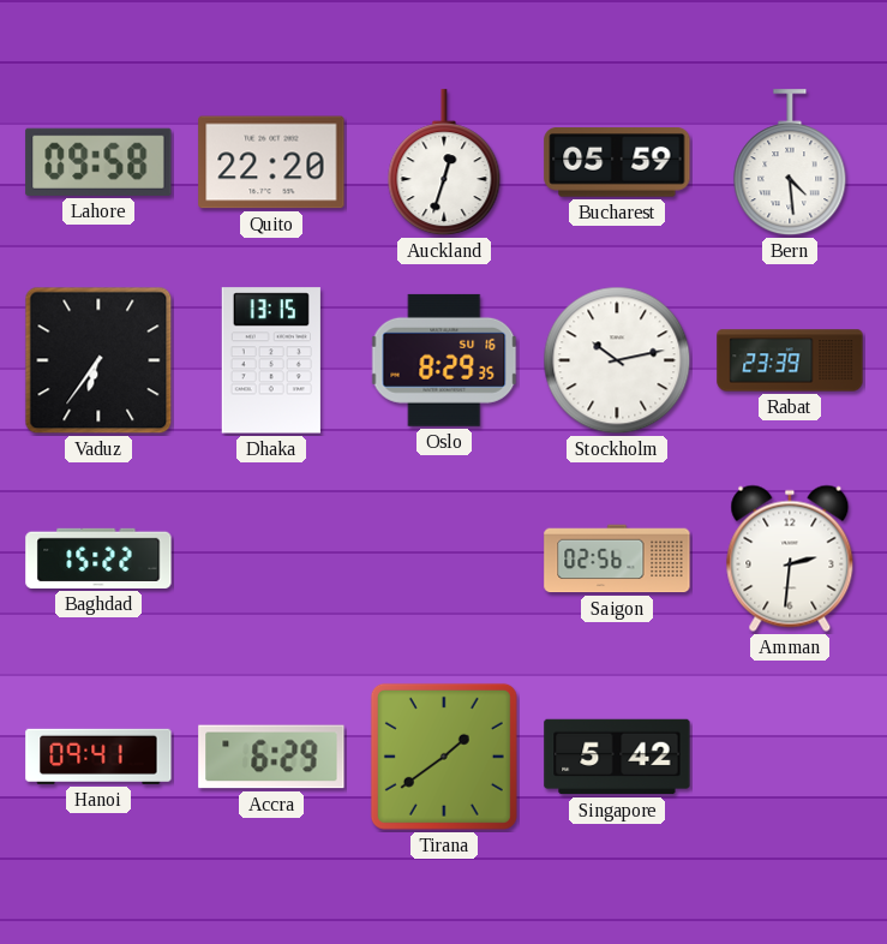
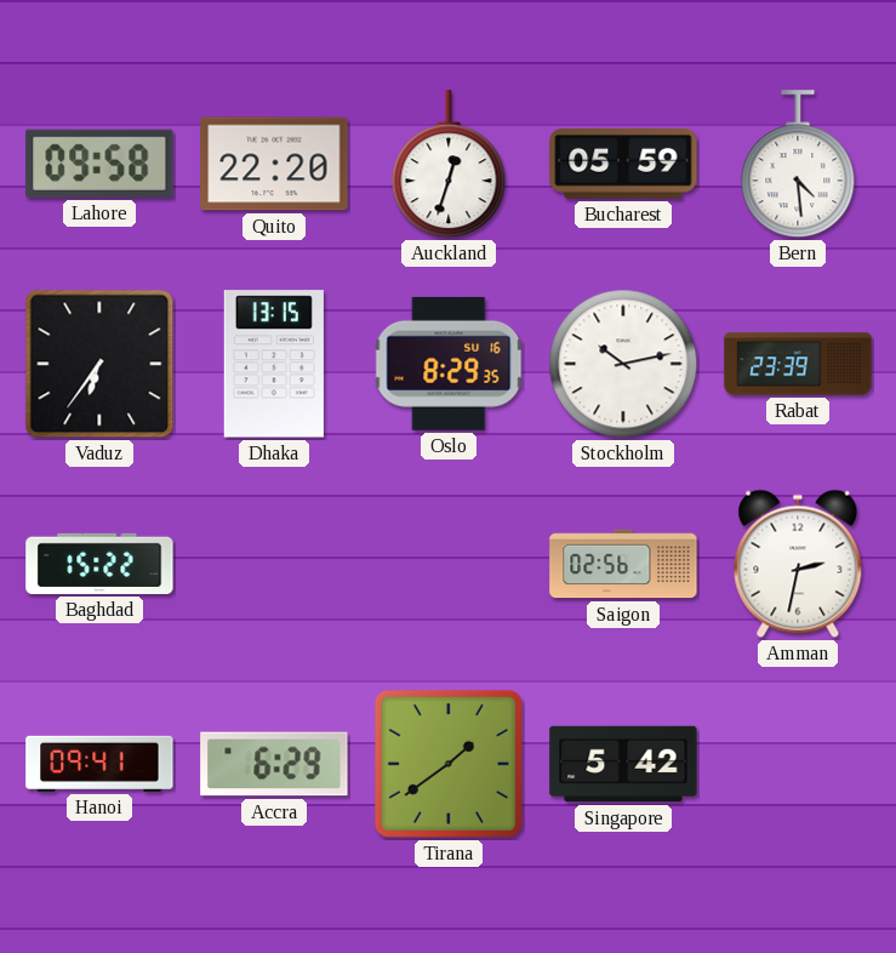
Amman: 2:31 -> 2:32
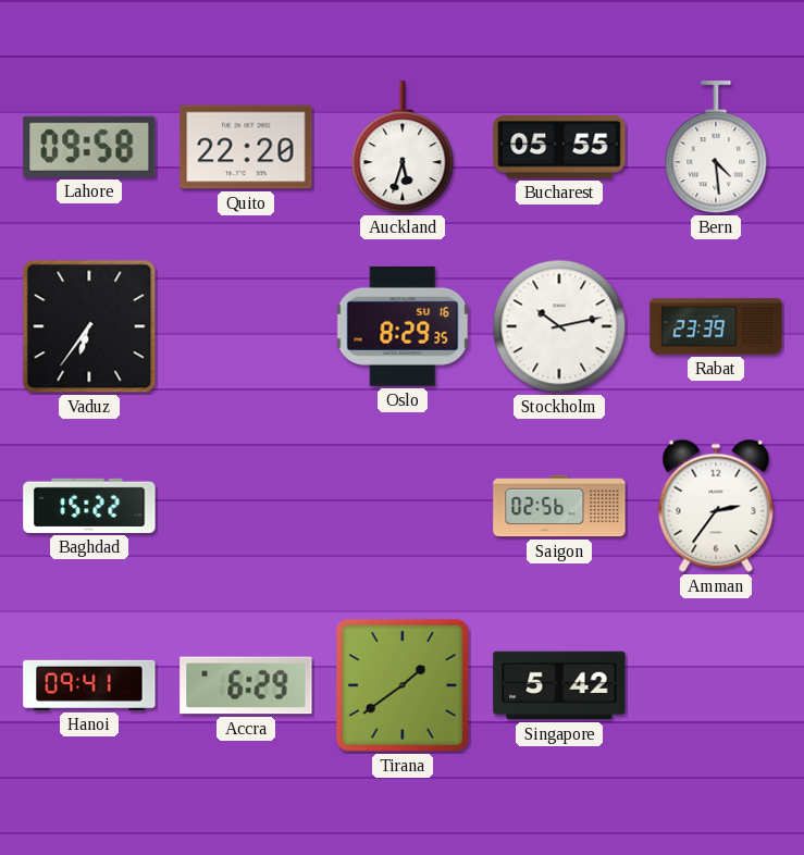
Auckland: 12:33 -> 5:33
Bucharest: 05:59 -> 05:55
Dhaka: 13:15 -> none
Amman: 2:32 -> 2:36
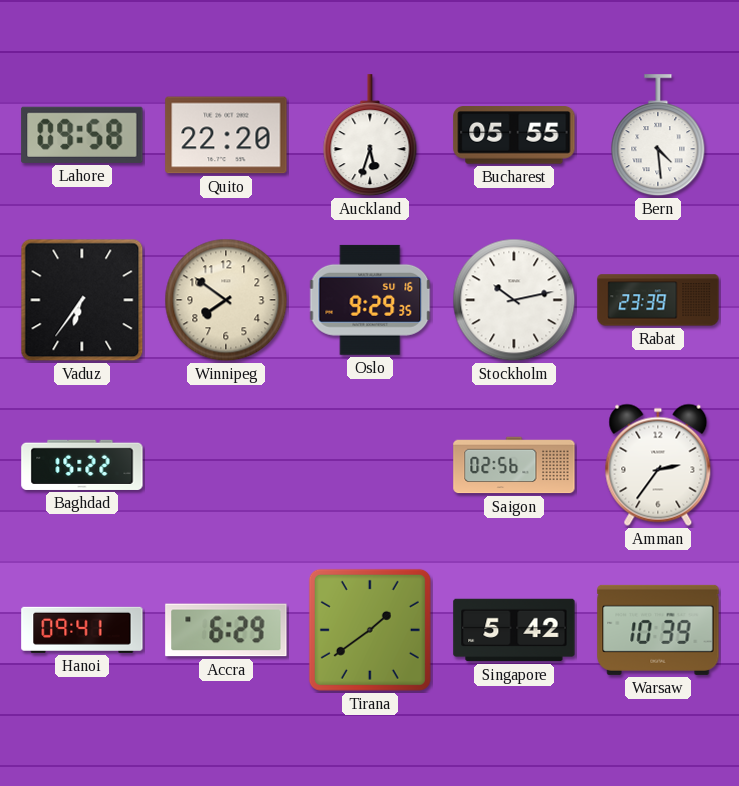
Winnipeg: none -> 7:51
Oslo: 8:29 -> 9:29
Warsaw: none -> 10:39
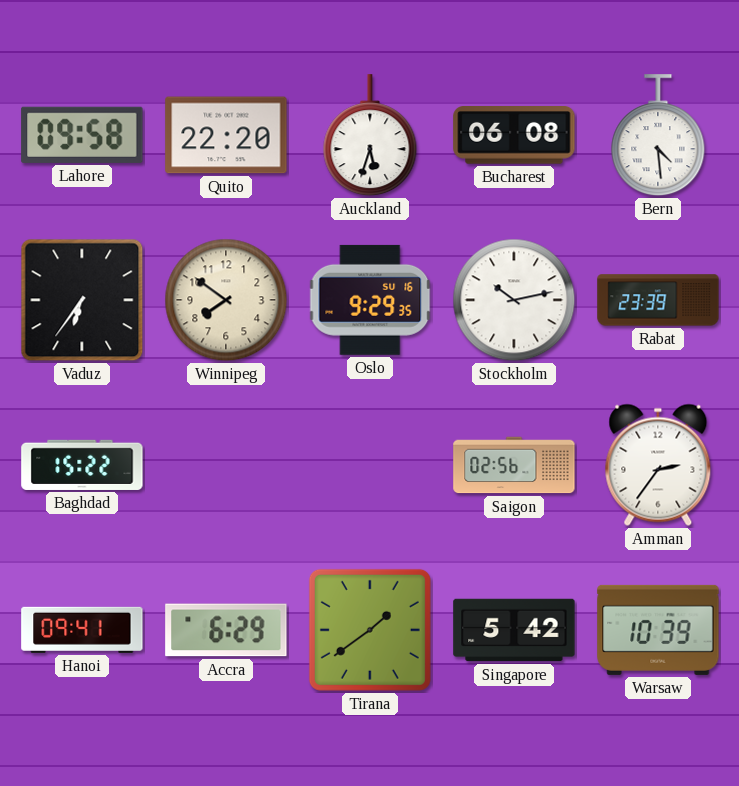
Bucharest: 05:55 -> 06:08
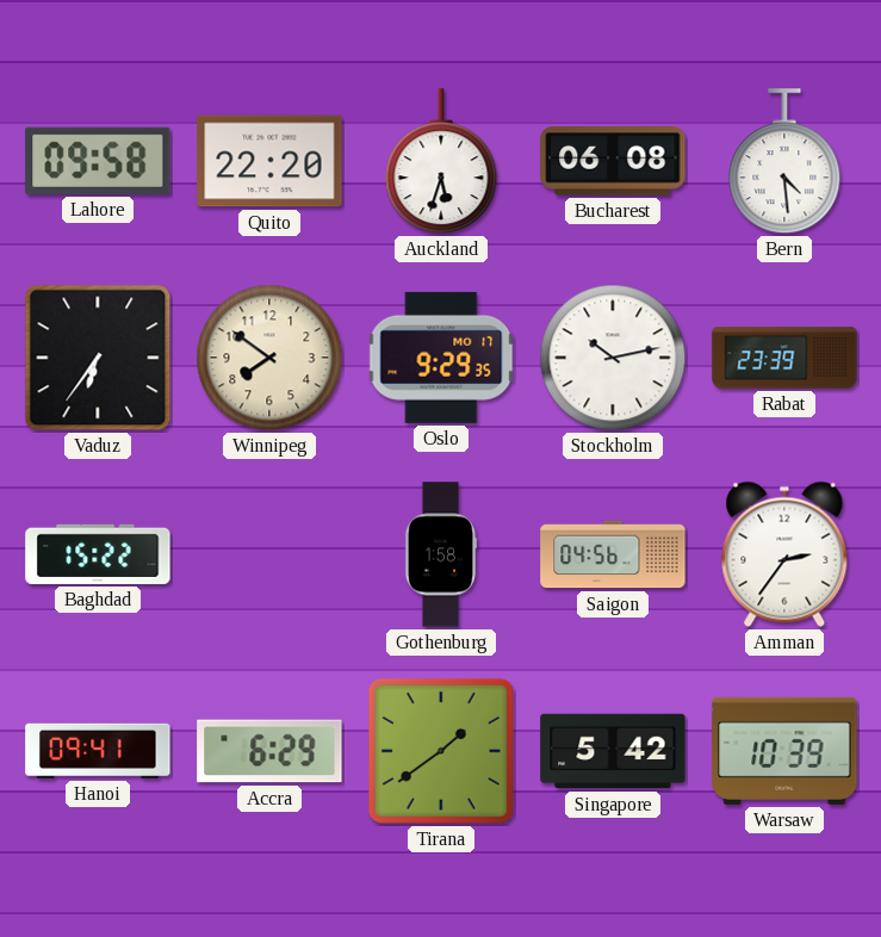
Oslo date: SU 16 -> MO 17
Gothenburg: none -> 1:58
Saigon: 02:56 -> 04:56
